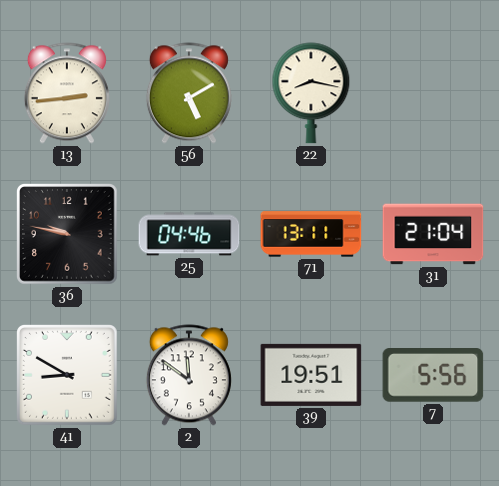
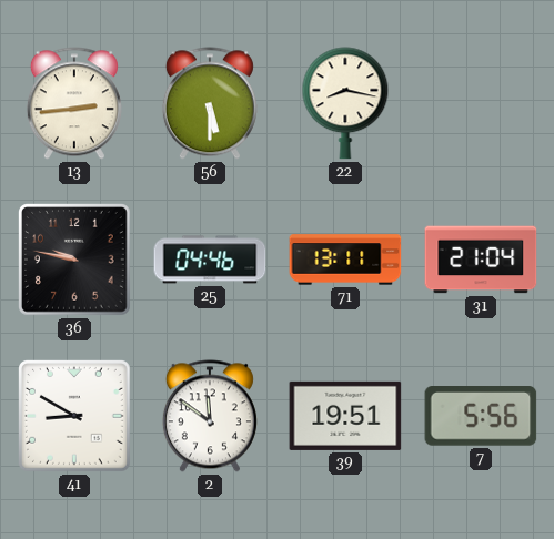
56: 5:10 -> 5:30
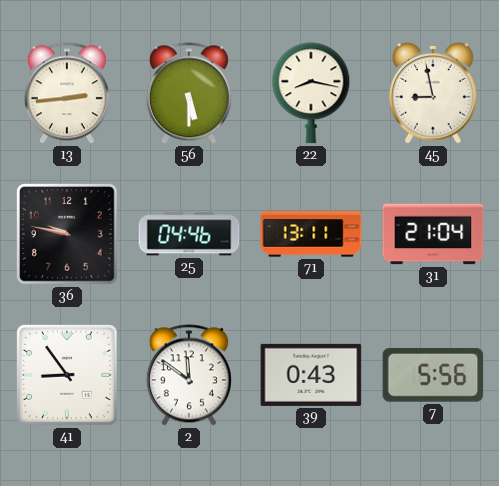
45: none -> 8:58
41: 8:50 -> 8:54
39: 19:51 -> 0:43
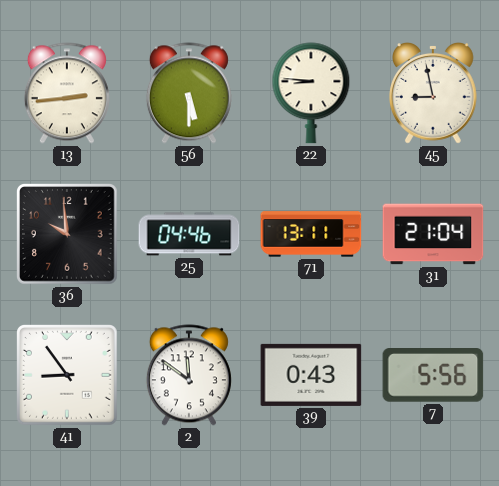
22: 8:17 -> 8:46
36: 9:47 -> 9:59
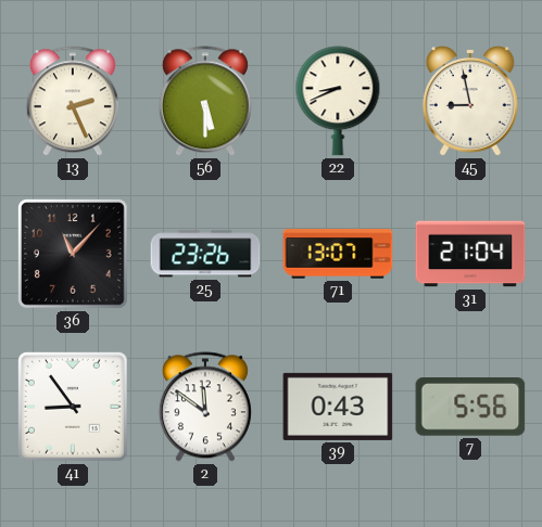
13: 2:44 -> 2:26
22: 8:46 -> 8:41
36: 9:59 -> 11:07
25: 04:46 -> 23:26
71: 13:11 -> 13:07
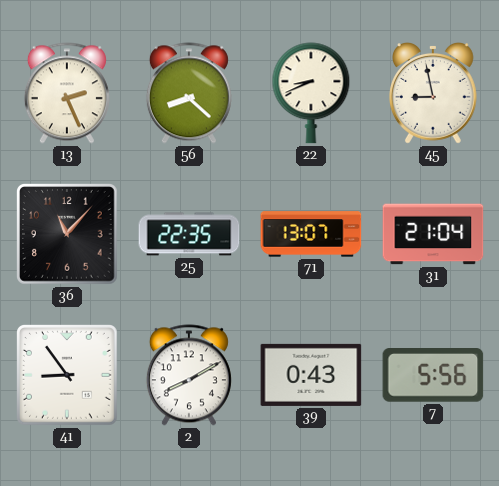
56: 5:30 -> 8:22
25: 23:26 -> 22:35
2: 11:51 -> 8:10
